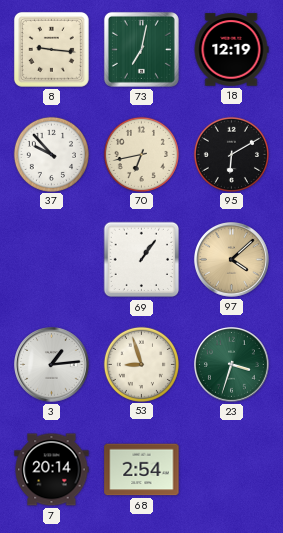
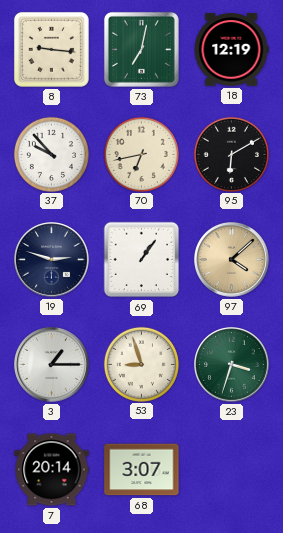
19: none -> 2:48
3: 1:14 -> 1:15
68: 2:54 -> 3:07
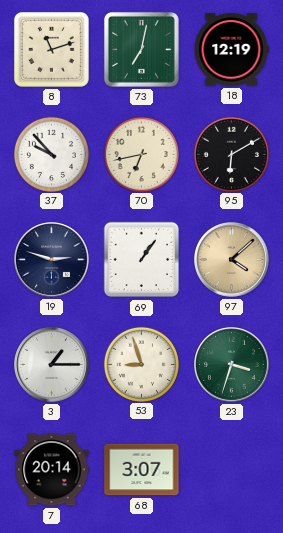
8: 9:16 -> 11:12
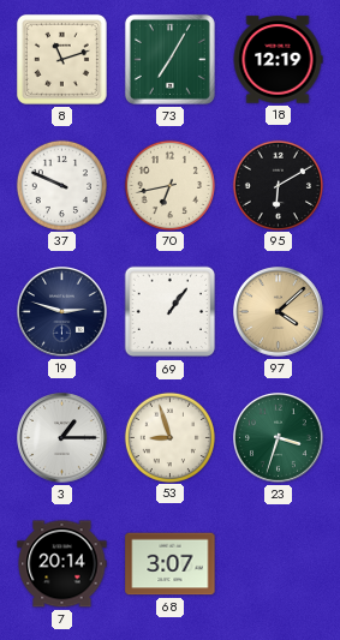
73: 7:02 -> 7:05
37: 9:53 -> 9:49
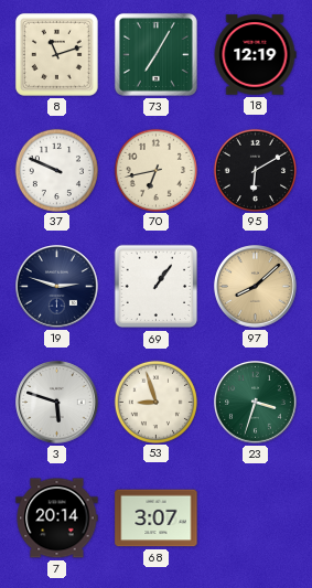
97: 4:08 -> 8:08
3: 1:15 -> 5:48
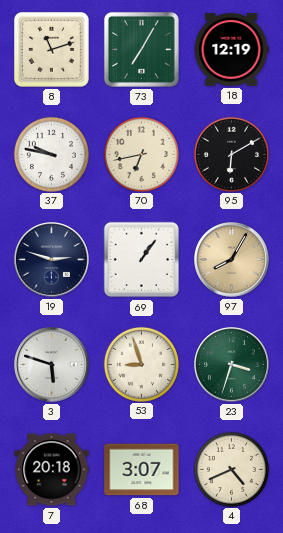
37: 9:49 -> 9:47
97: 8:08 -> 8:05
7: 20:14 -> 20:18
4: none -> 4:41
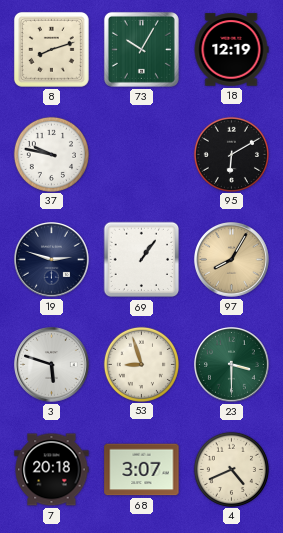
8: 11:12 -> 8:12
73: 7:05 -> 10:05
70: 6:43 -> none
23: 3:33 -> 3:30
